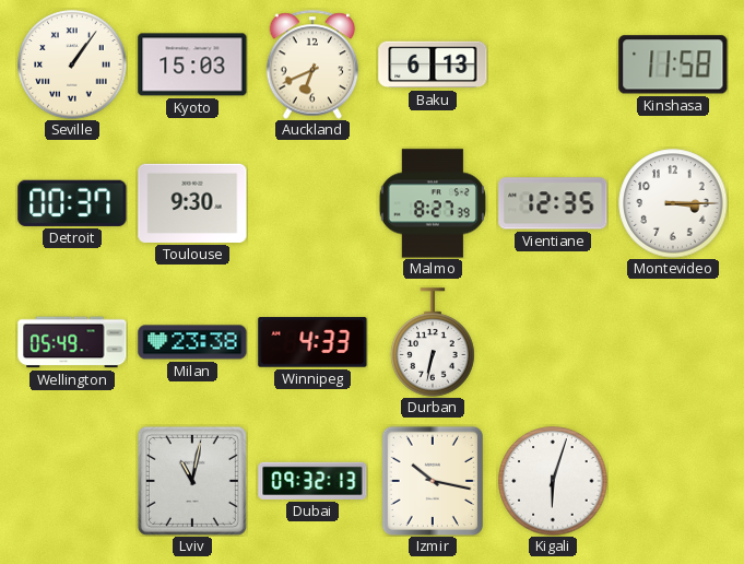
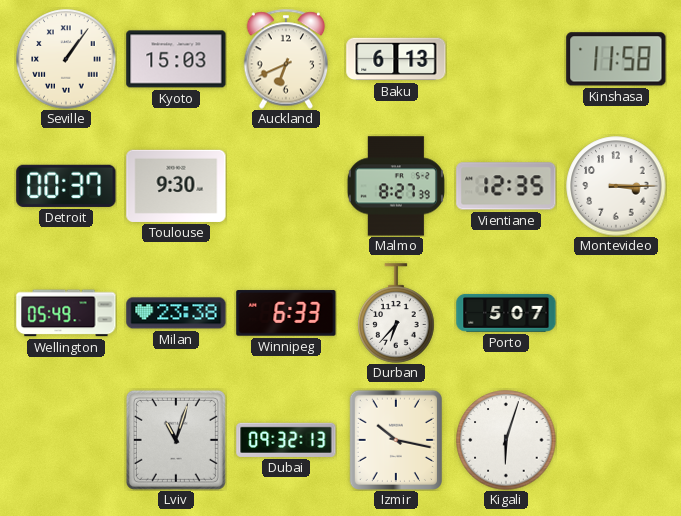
Winnipeg: 4:33 -> 6:33
Durban: 6:32 -> 6:37
Porto: none -> 5:07
Lviv: 11:02 -> 11:03
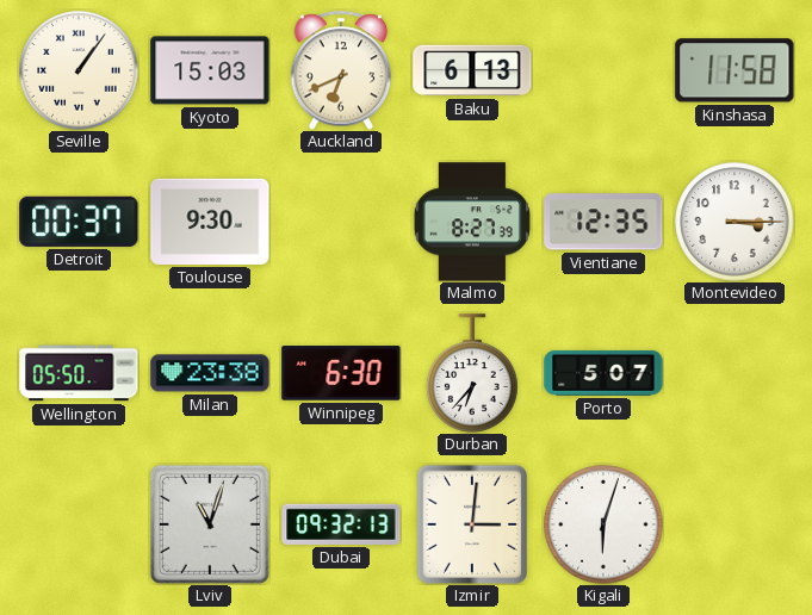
Wellington: 05:49 -> 05:50
Winnipeg: 6:33 -> 6:30
Izmir: 10:17 -> 3:01
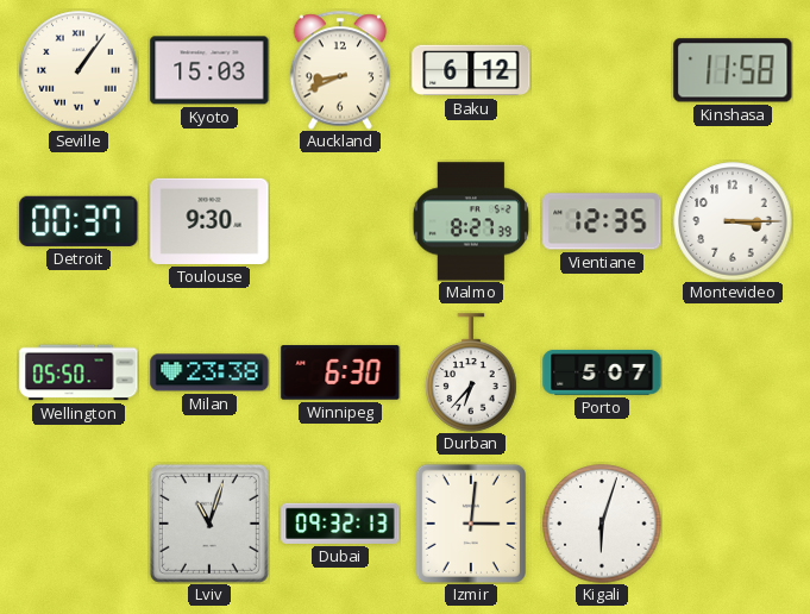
Auckland: 6:41 -> 8:41
Baku: 6:13 -> 6:12
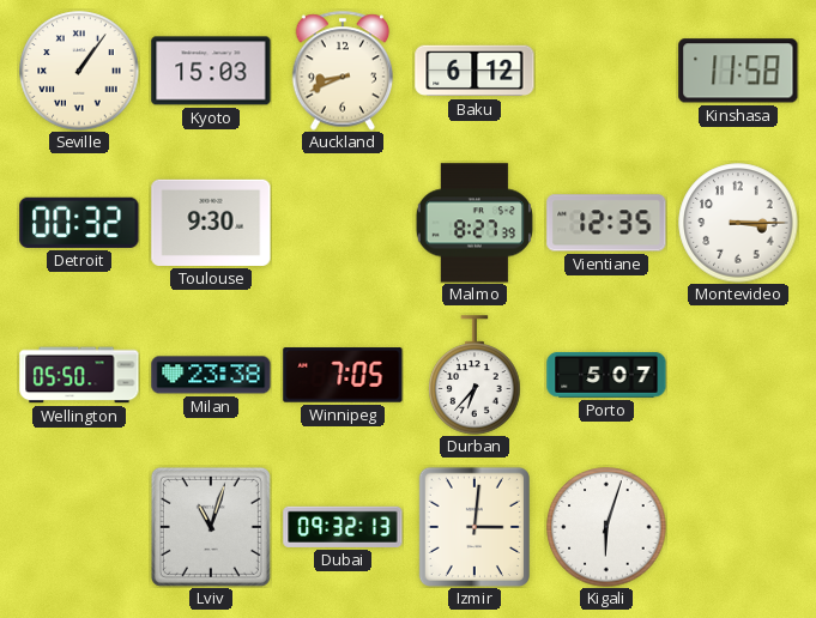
Detroit: 00:37 -> 00:32
Winnipeg: 6:30 -> 7:05
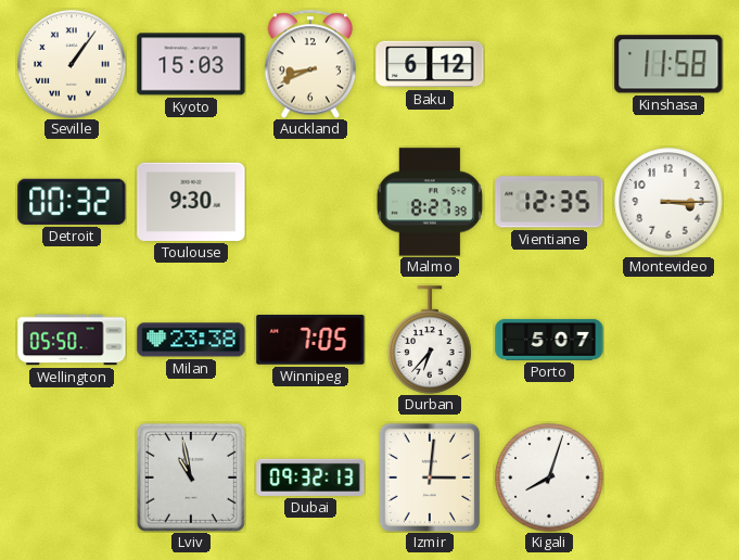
Lviv: 11:03 -> 10:58
Kigali: 6:03 -> 8:03
